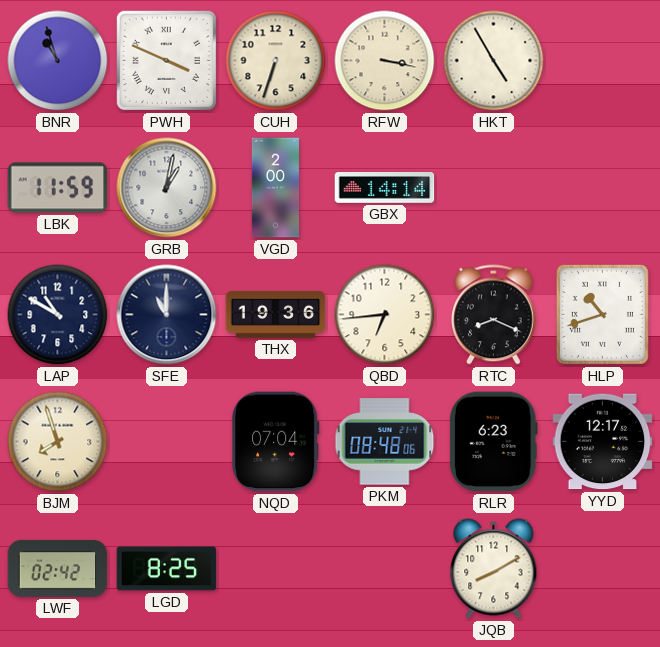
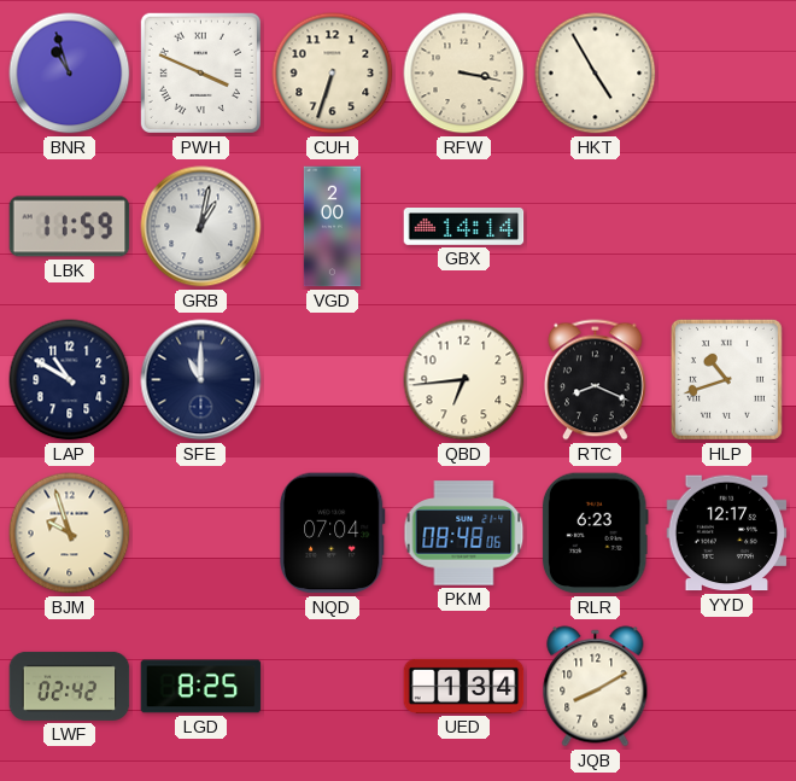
THX: 19:36 -> none
BJM: 7:57 -> 9:57
UED: none -> 1:34
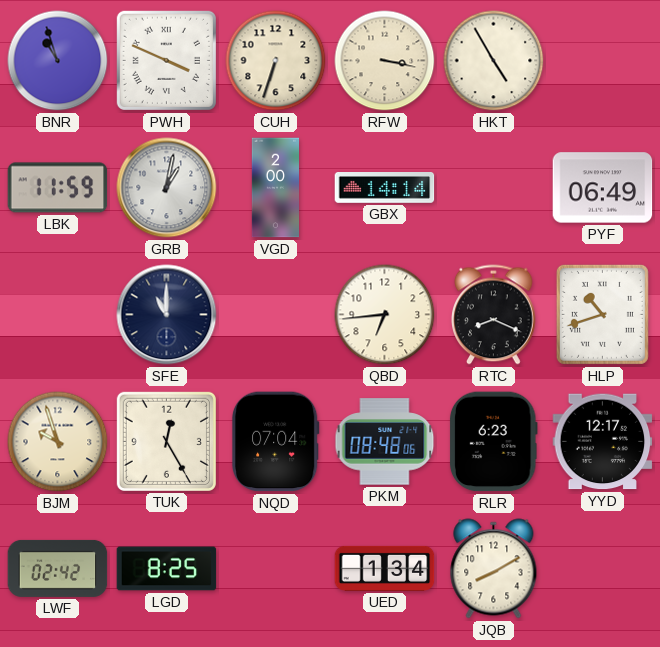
PYF: none -> 06:49
LAP: 10:50 -> none
TUK: none -> 12:25
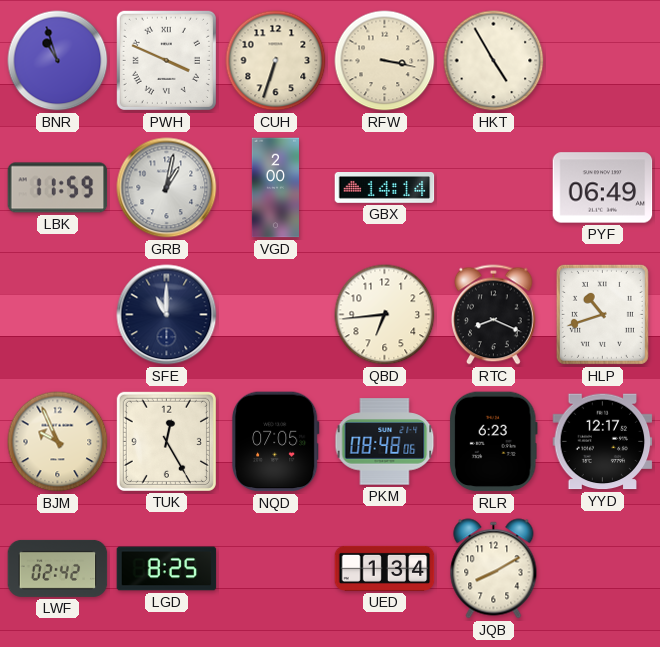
BJM: 9:57 -> 9:56
NQD: 07:04 -> 07:05
